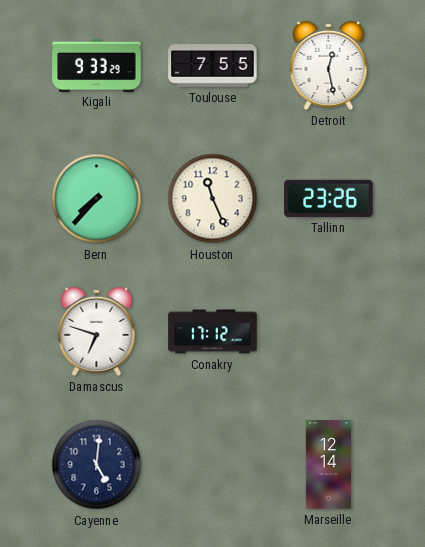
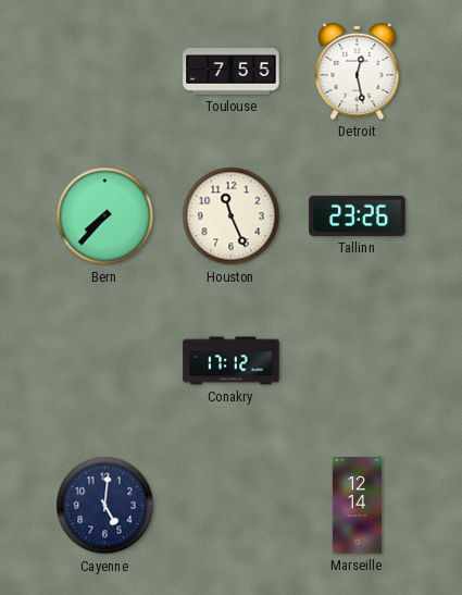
Kigali: 9:33 -> none
Damascus: 6:48 -> none
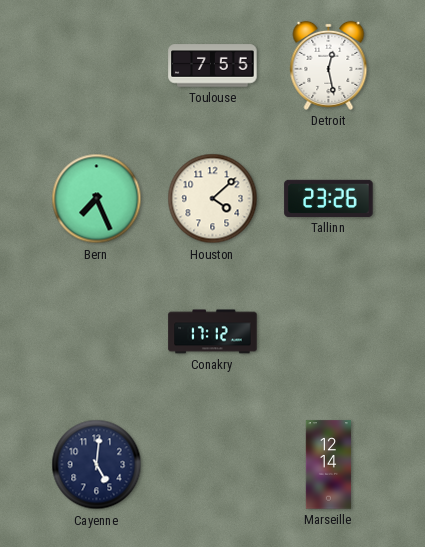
Bern: 7:37 -> 7:26
Houston: 11:26 -> 4:08
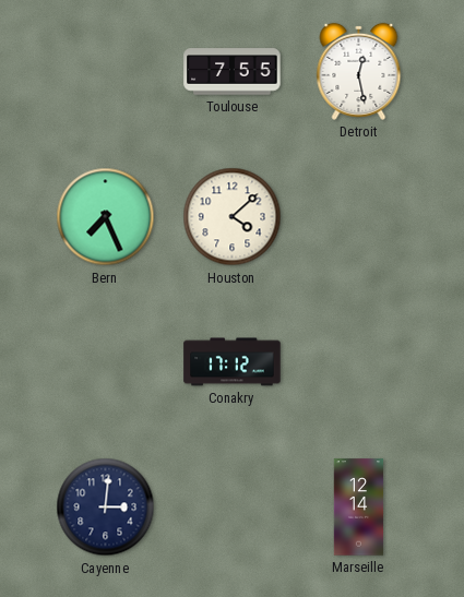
Tallinn: 23:26 -> none
Cayenne: 5:01 -> 3:01
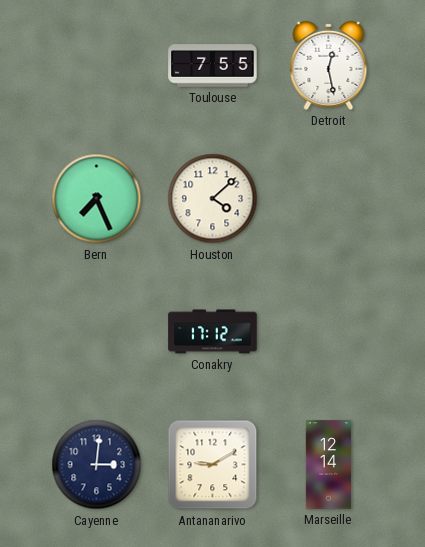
Antananarivo: none -> 9:10
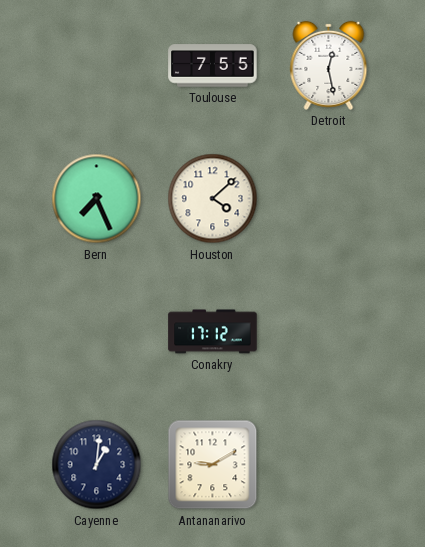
Cayenne: 3:01 -> 1:01
Marseille: 12:14 -> none
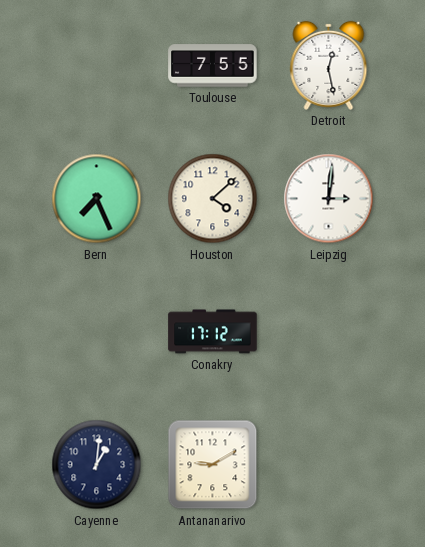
Leipzig: none -> 3:01
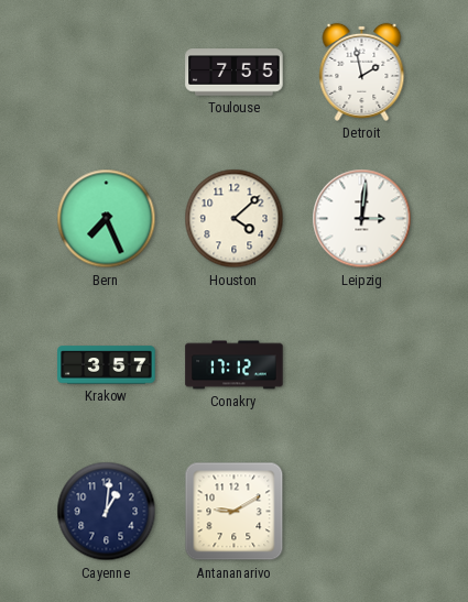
Detroit: 12:28 -> 1:58
Krakow: none -> 3:57
